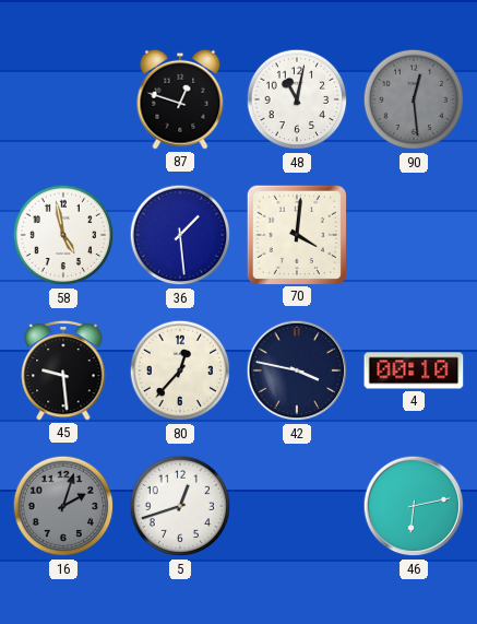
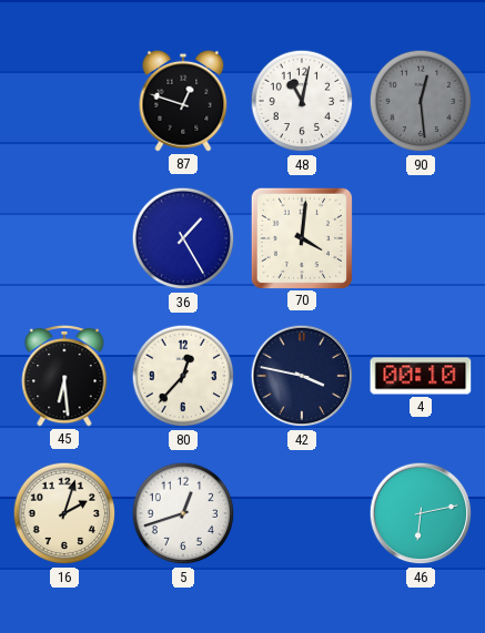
58: 4:58 -> none
36: 1:29 -> 1:25
45: 9:29 -> 6:29
16 dial: grey -> cream
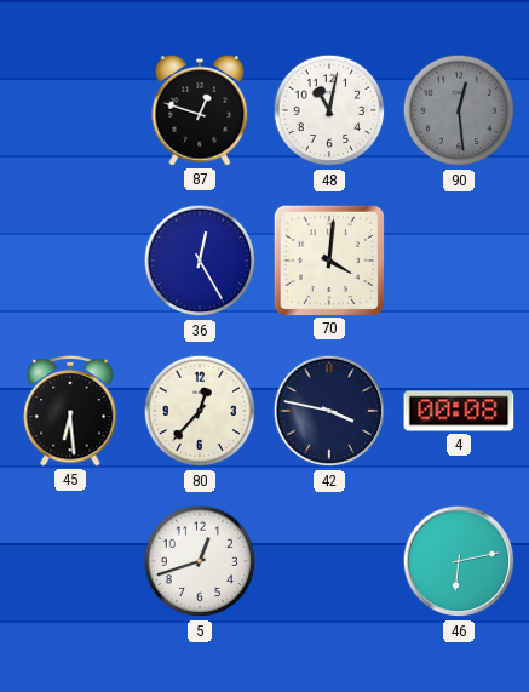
36: 1:25 -> 12:25
4: 00:10 -> 00:08
16: 2:03 -> none
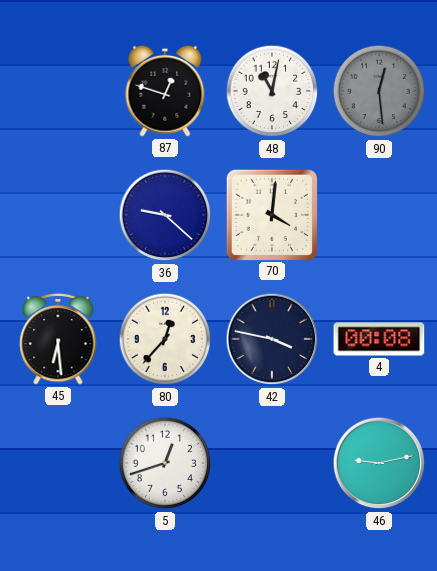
36: 12:25 -> 9:22
46: 6:13 -> 9:13
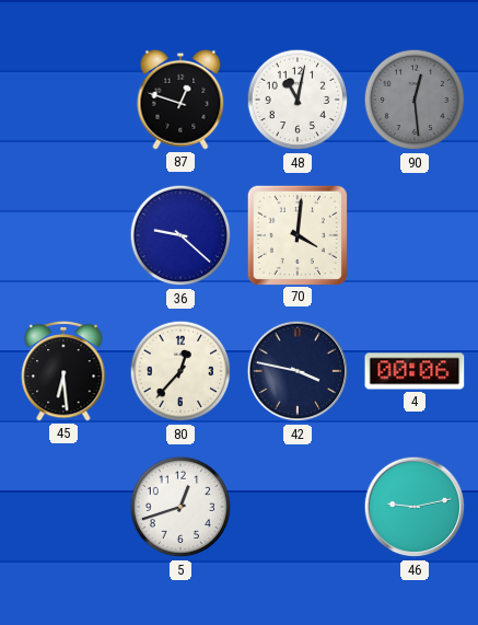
4: 00:08 -> 00:06
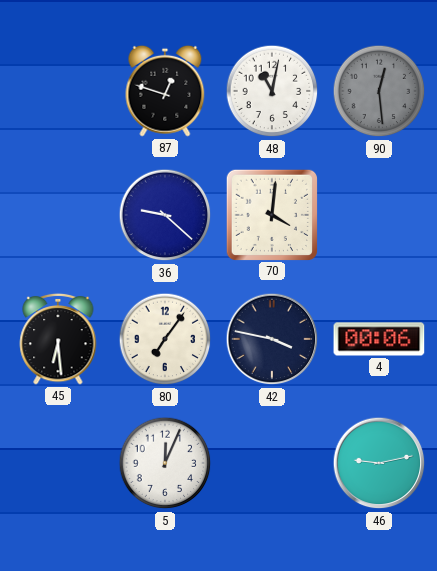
80: 12:37 -> 7:06
5: 12:42 -> 12:04
